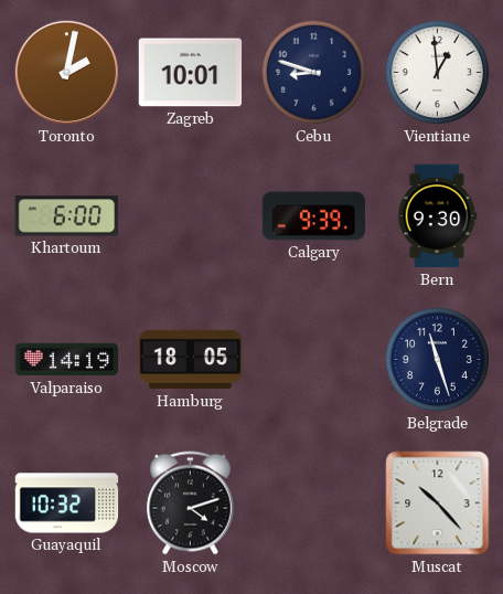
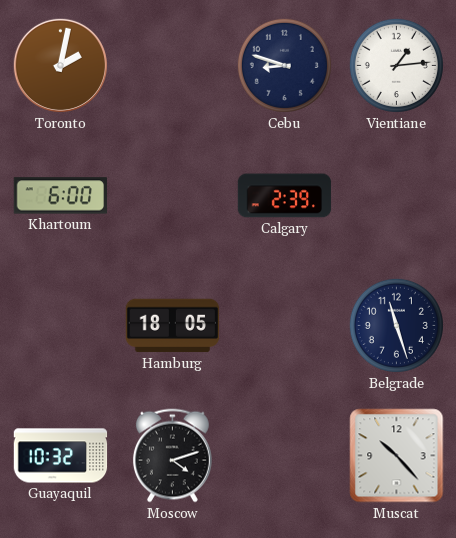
Zagreb: 10:01 -> none
Vientiane: 12:59 -> 1:14
Calgary: 9:39 -> 2:39
Bern: 9:30 -> none
Valparaiso: 14:19 -> none
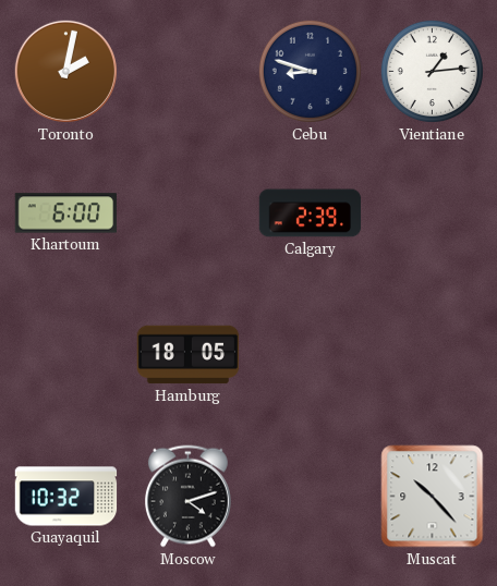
Belgrade: 11:27 -> none
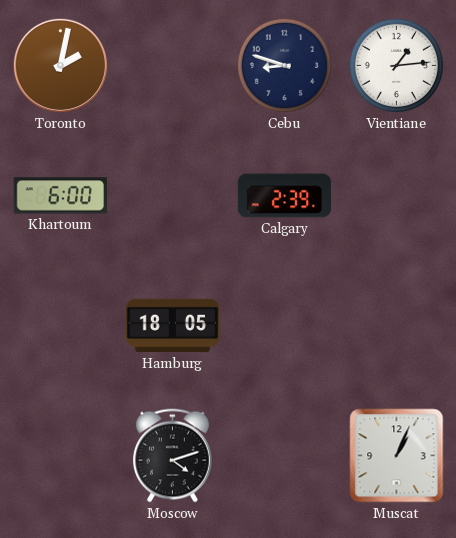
Guayaquil: 10:32 -> none
Muscat: 10:23 -> 1:04
